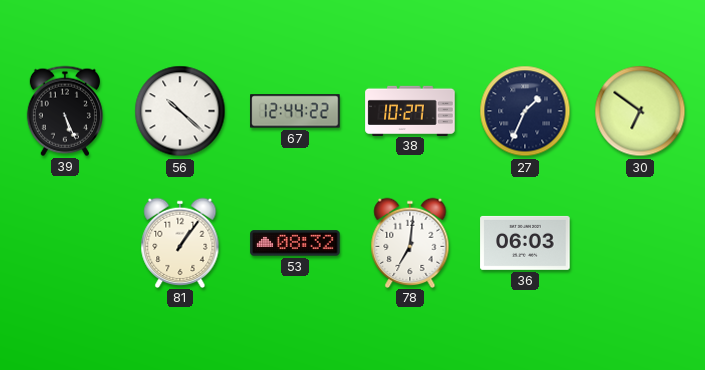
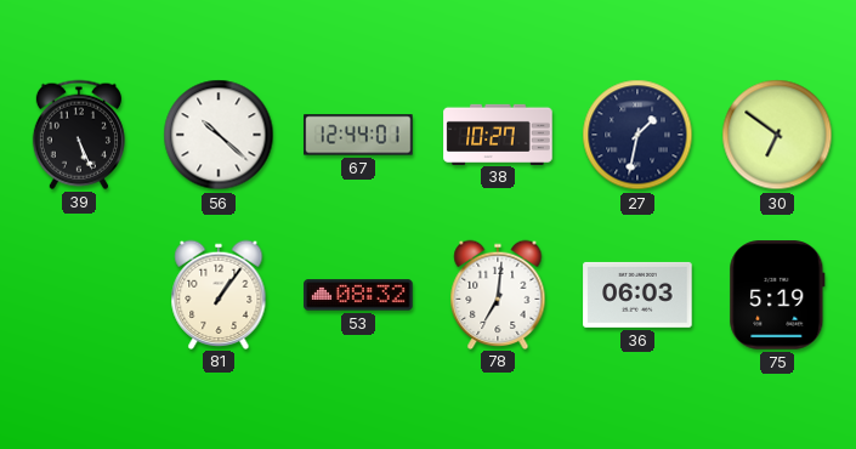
67: 12:44:22 -> 12:44:01
27: 1:34 -> 1:32
75: none -> 5:19
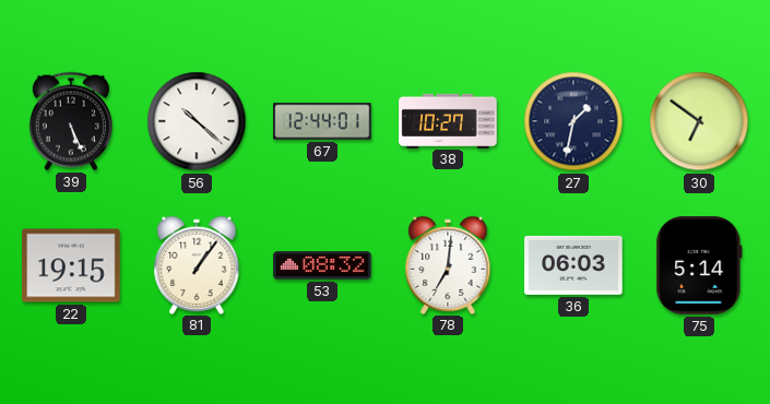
22: none -> 19:15
75: 5:19 -> 5:14
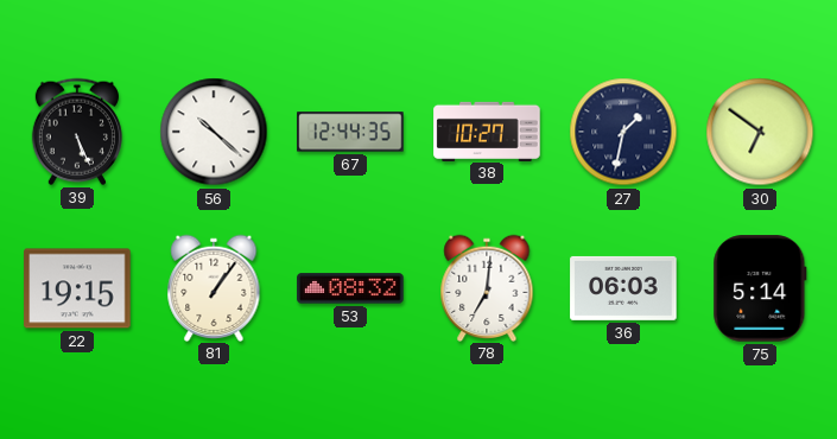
67: 12:44:01 -> 12:44:35
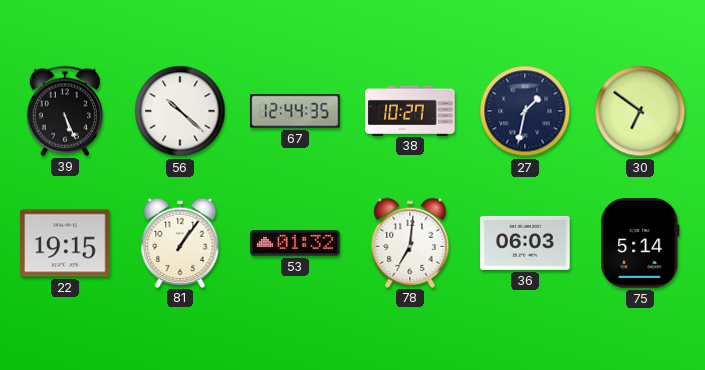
53: 08:32 -> 01:32
